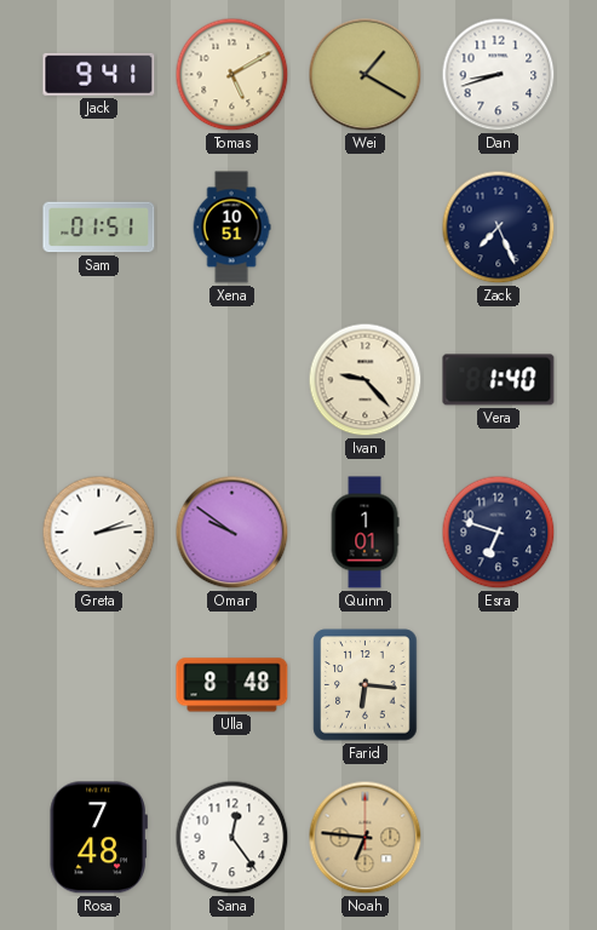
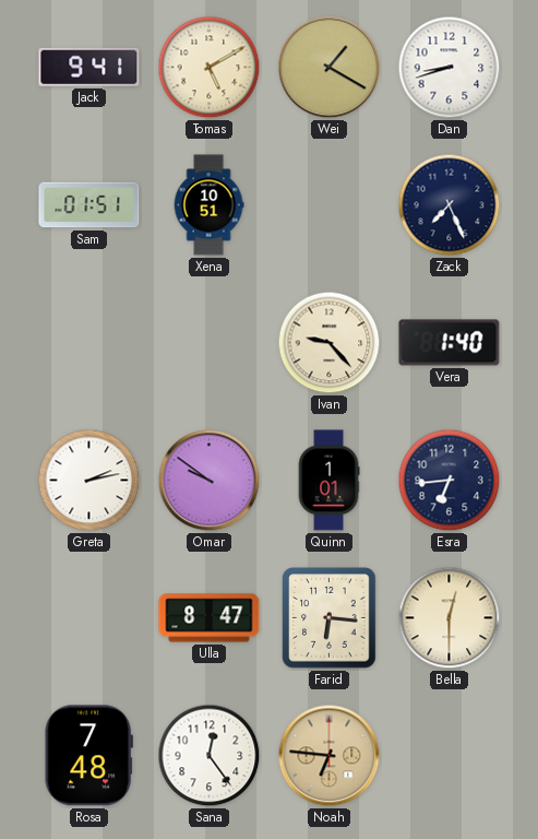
Esra: 6:48 -> 6:44
Ulla: 8:48 -> 8:47
Bella: none -> 12:30
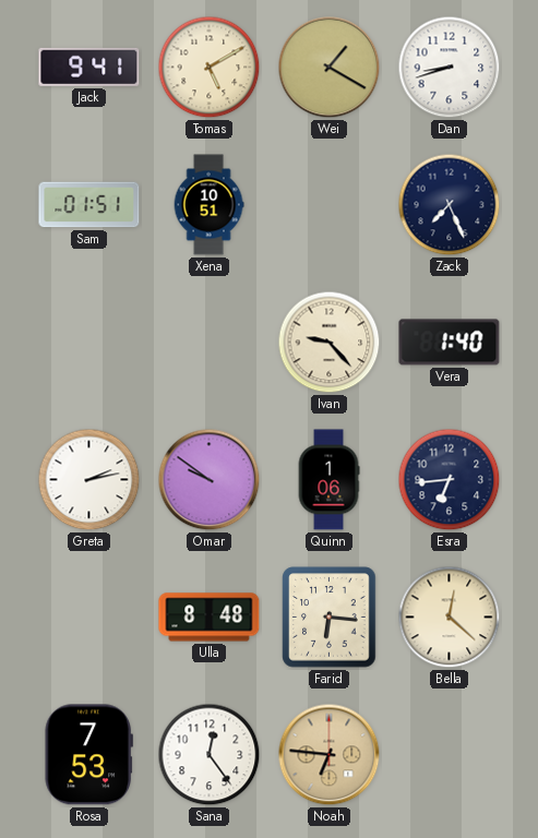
Quinn: 1:01 -> 1:06
Ulla: 8:47 -> 8:48
Bella: 12:30 -> 12:22
Rosa: 7:48 -> 7:53
